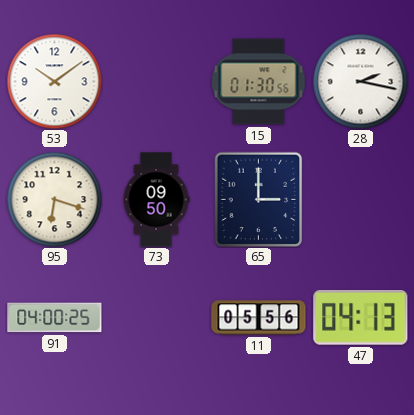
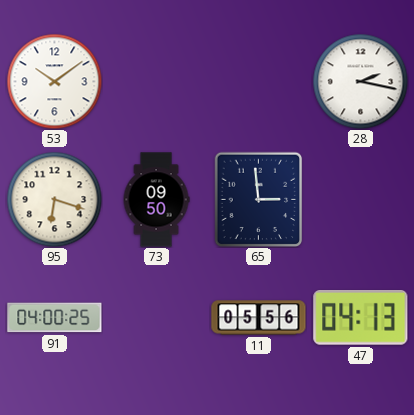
15: 01:30 -> none
65: 3:00 -> 2:59
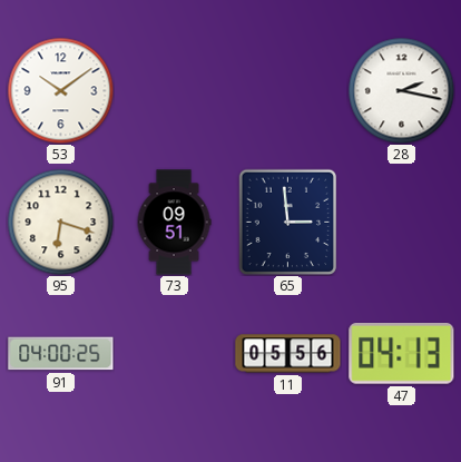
73: 09:50 -> 09:51
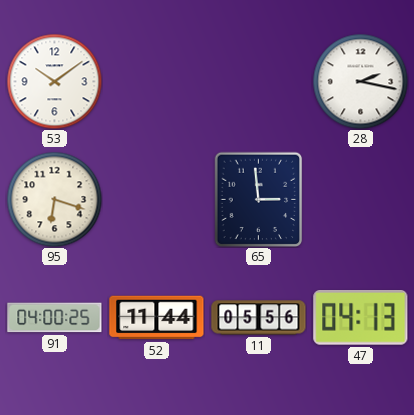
73: 09:51 -> none
52: none -> 11:44
